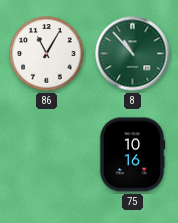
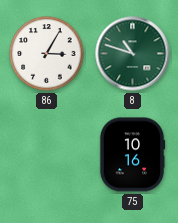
86: 11:05 -> 3:05
8: 10:53 -> 10:48
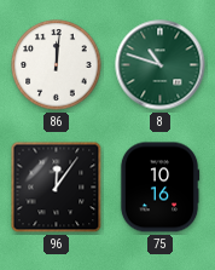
86: 3:05 -> 12:01
96: none -> 12:06
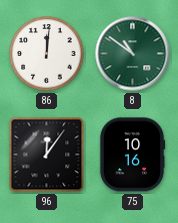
8: 10:48 -> 10:51
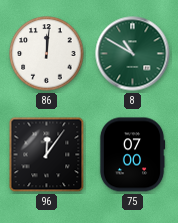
8: 10:51 -> 10:50
75: 10:16 -> 07:00
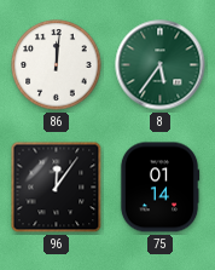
8: 10:50 -> 5:36
75: 07:00 -> 01:14
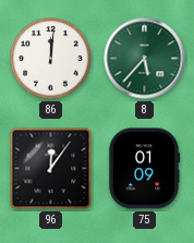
8: 5:36 -> 5:37
75: 01:14 -> 01:09
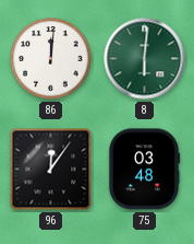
8: 5:37 -> 6:01
75: 01:09 -> 03:48
